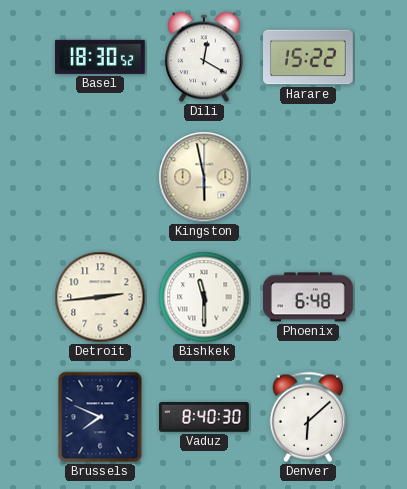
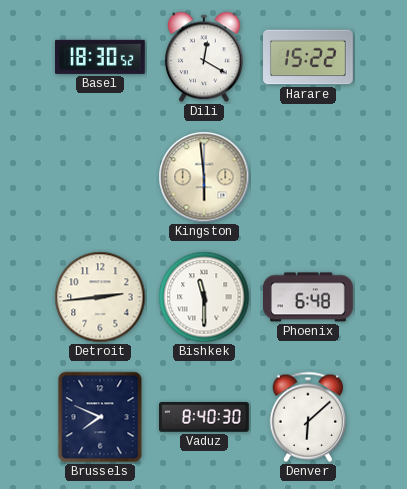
Kingston: 5:58 -> 5:59
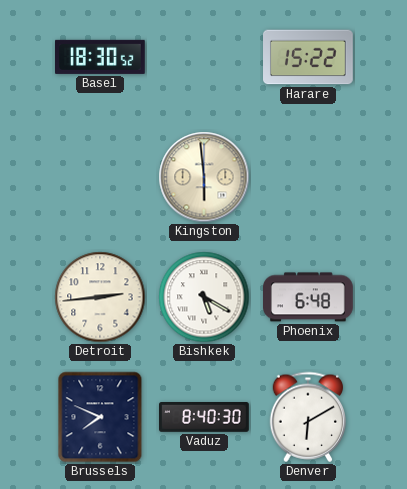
Dili: 12:20 -> none
Bishkek: 11:30 -> 5:20
Denver: 6:08 -> 6:10
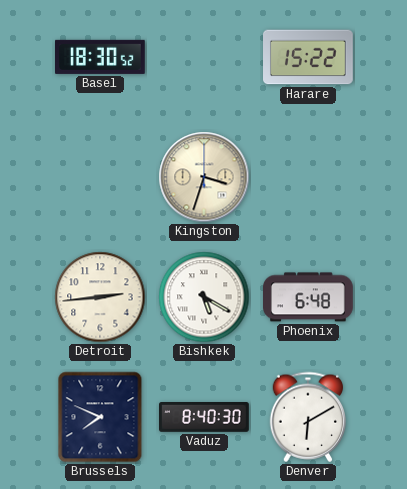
Kingston: 5:59 -> 3:33
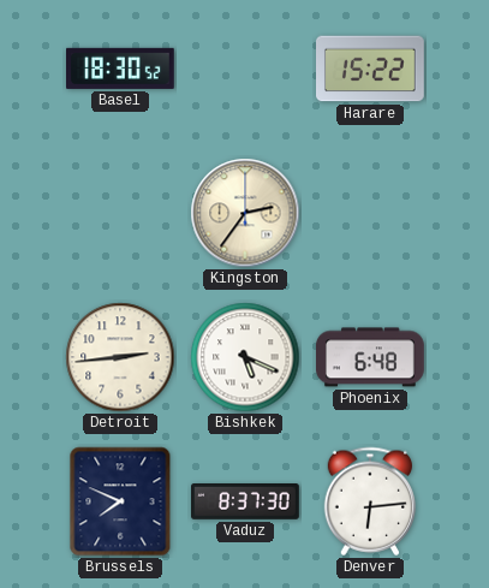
Kingston: 3:33 -> 2:36
Bishkek: 5:20 -> 5:19
Vaduz: 8:40 -> 8:37
Denver: 6:10 -> 6:14
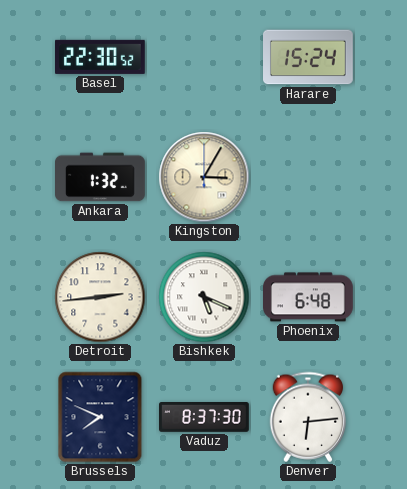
Basel: 18:30 -> 22:30
Harare: 15:22 -> 15:24
Ankara: none -> 1:32
Kingston: 2:36 -> 3:05
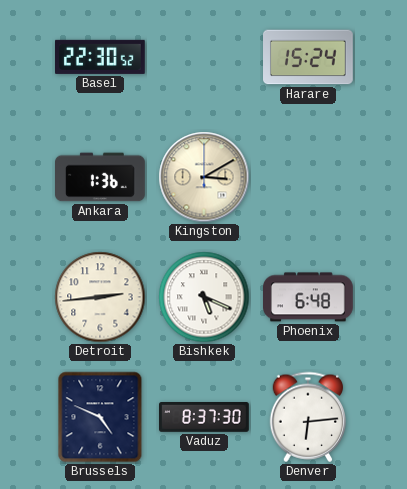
Ankara: 1:32 -> 1:36
Kingston: 3:05 -> 3:10
Brussels: 7:49 -> 4:49
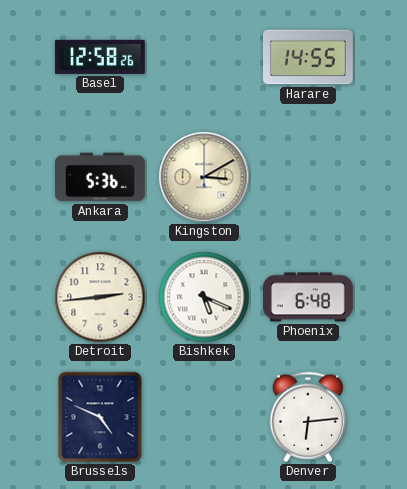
Basel: 22:30 -> 12:58
Harare: 15:24 -> 14:55
Ankara: 1:36 -> 5:36
Vaduz: 8:37 -> none
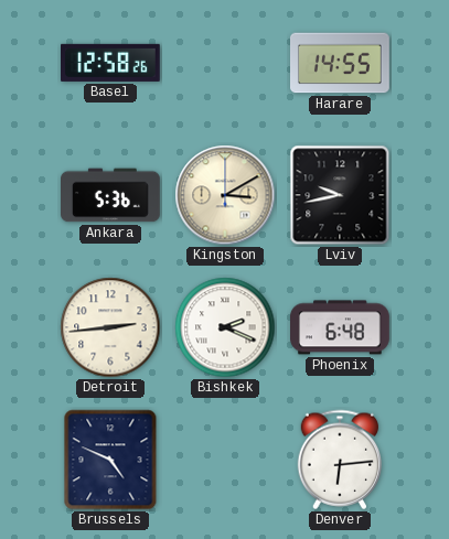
Lviv: none -> 9:43
Bishkek: 5:19 -> 2:19
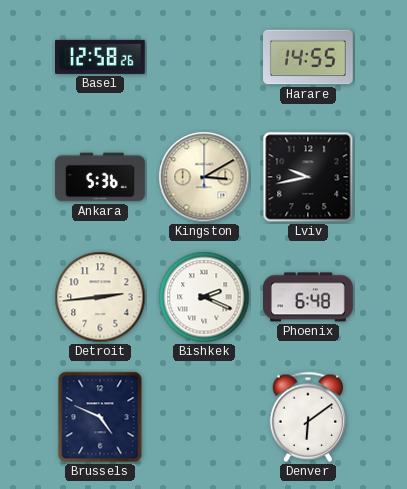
Denver: 6:14 -> 6:09
